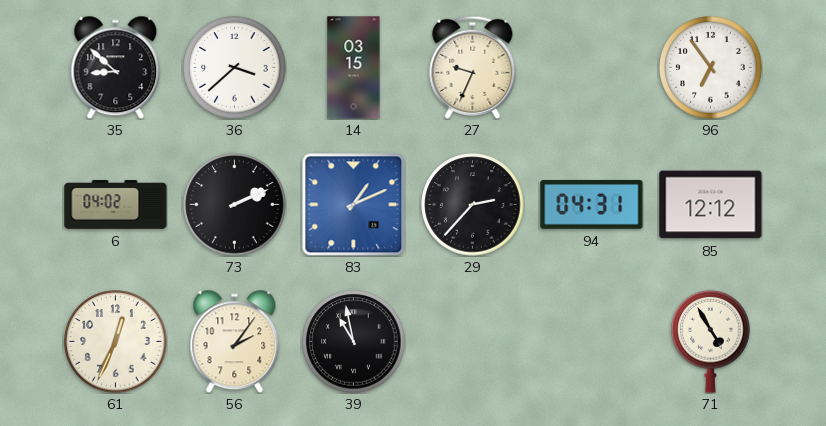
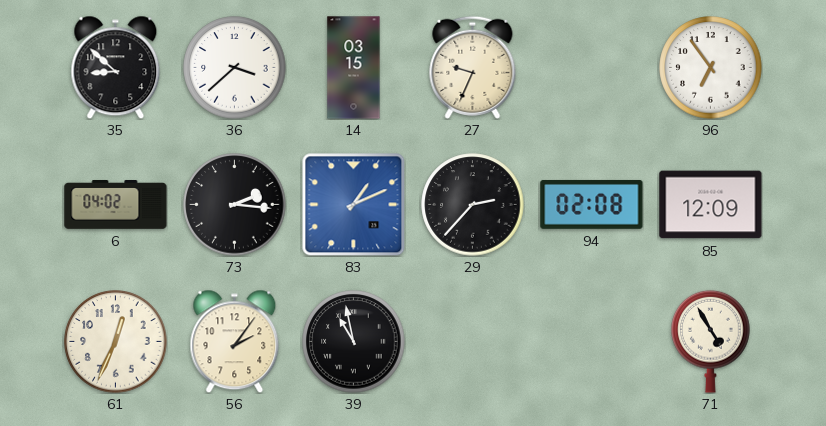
73: 2:11 -> 2:16
94: 04:31 -> 02:08
85: 12:12 -> 12:09
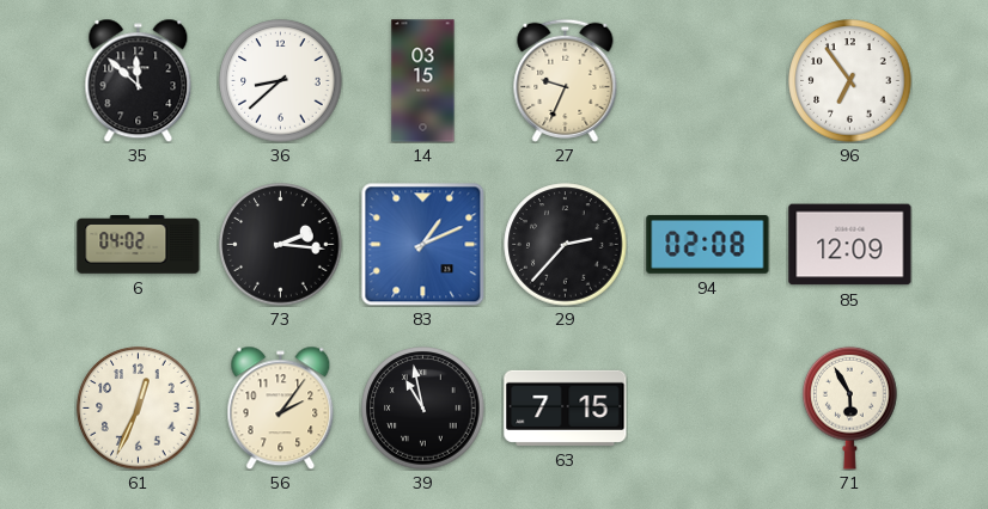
35: 8:52 -> 11:52
36: 3:38 -> 8:38
63: none -> 7:15
71: 4:55 -> 5:55
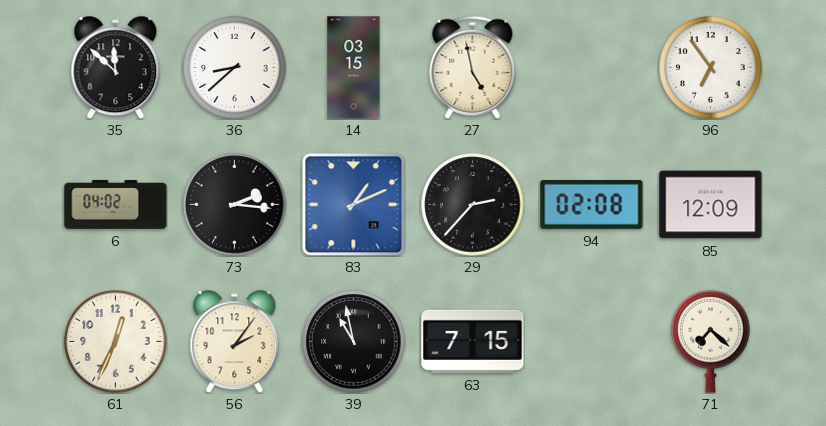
27: 9:34 -> 4:58
71: 5:55 -> 7:22
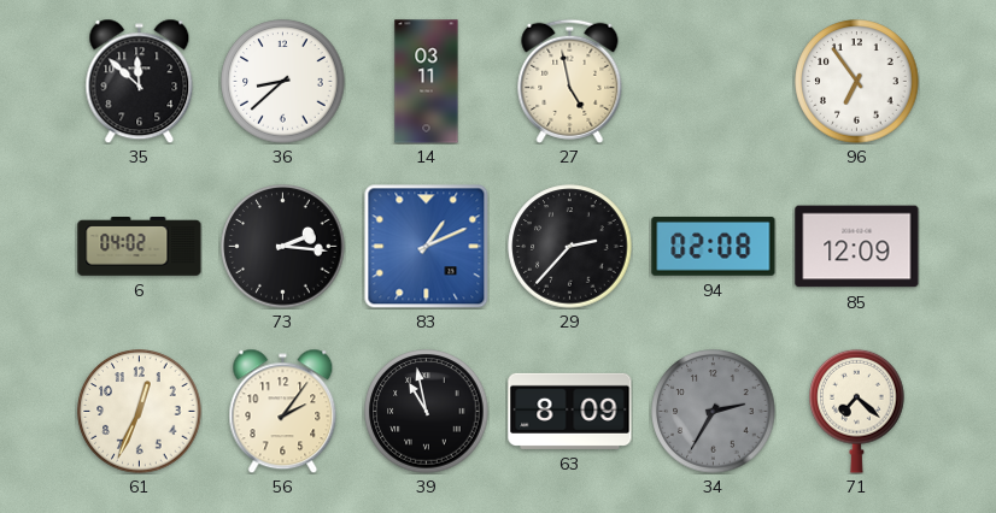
14: 03:15 -> 03:11
63: 7:15 -> 8:09
34: none -> 2:35
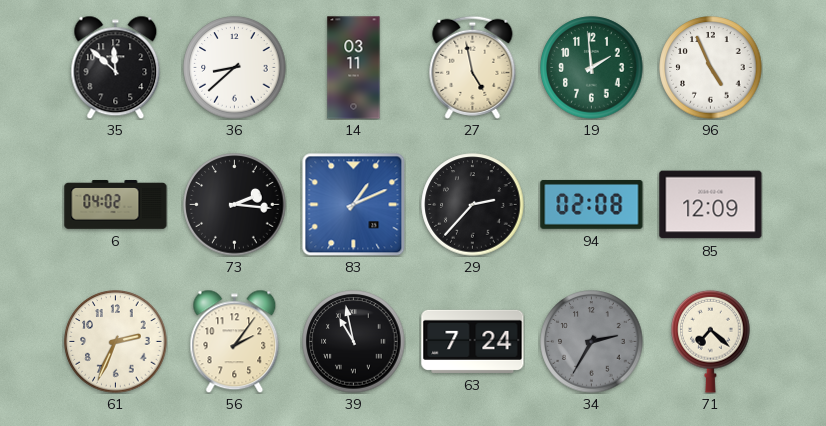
19: none -> 1:59
96: 6:54 -> 4:56
61: 12:34 -> 2:34
63: 8:09 -> 7:24
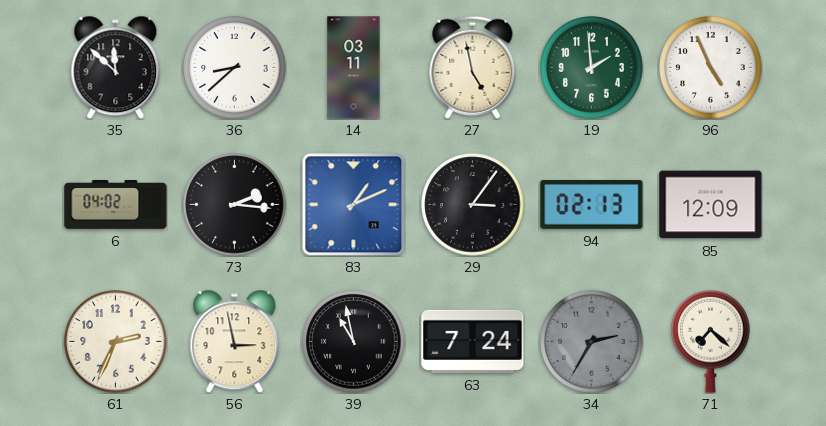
29: 2:37 -> 3:06
94: 02:08 -> 02:13
56: 2:06 -> 2:58
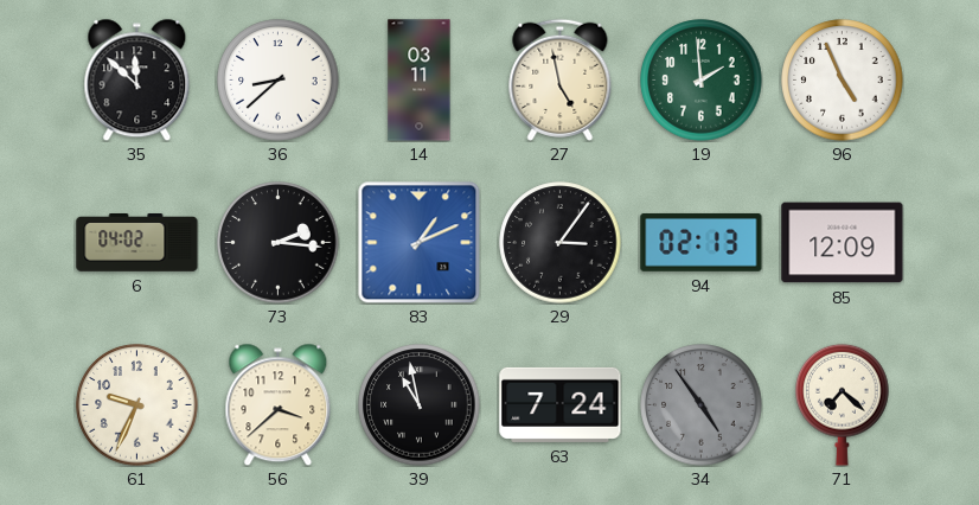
61: 2:34 -> 9:34
56: 2:58 -> 3:38
34: 2:35 -> 4:54
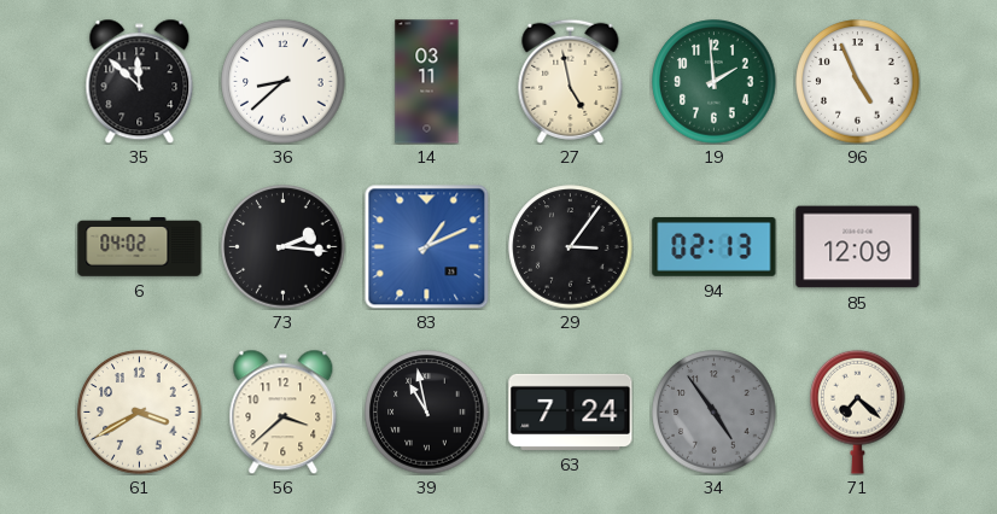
61: 9:34 -> 3:40
